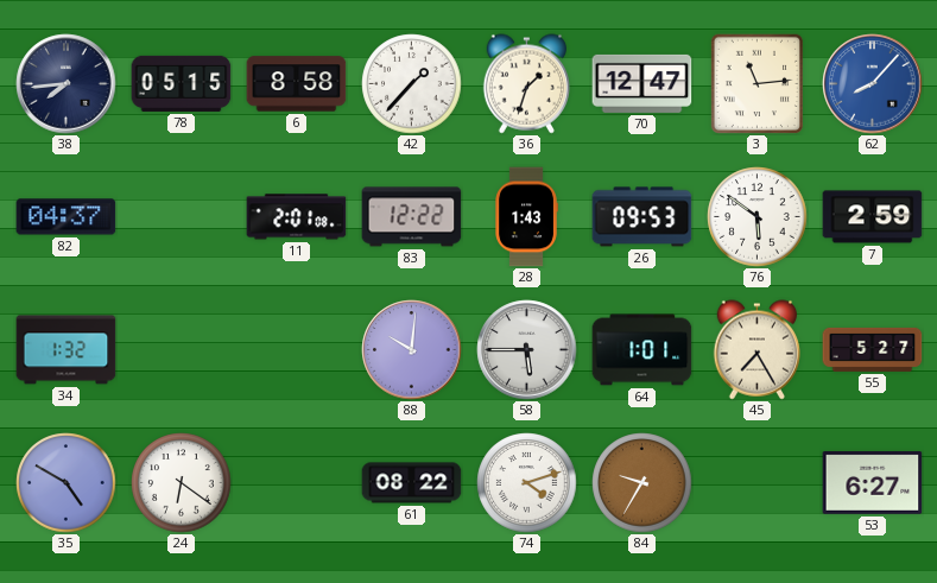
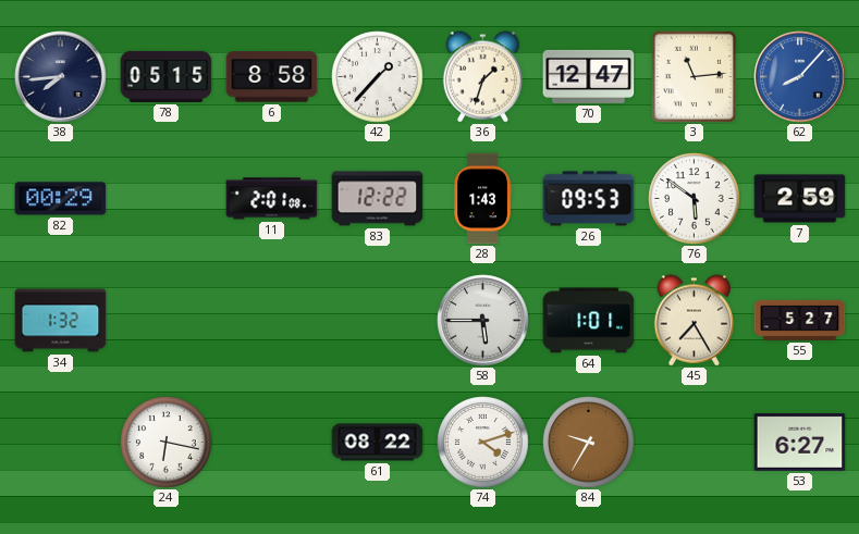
82: 04:37 -> 00:29
88: 10:01 -> none
35: 4:50 -> none
24: 6:21 -> 6:17
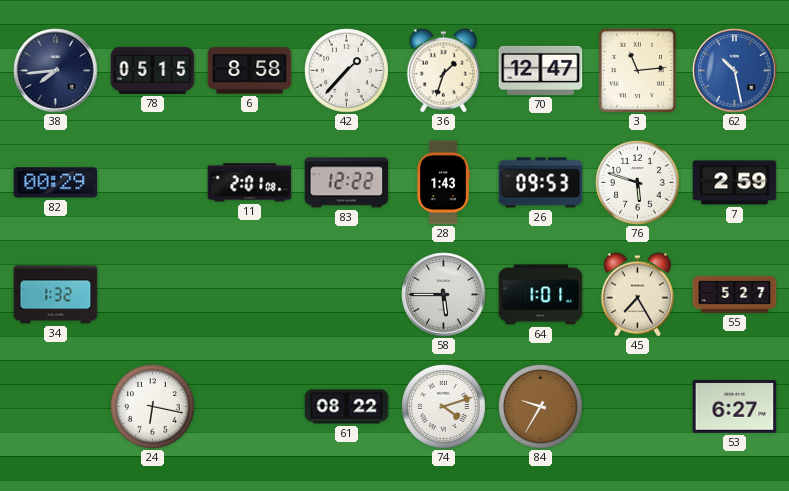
62: 8:07 -> 10:28
76: 5:51 -> 5:48
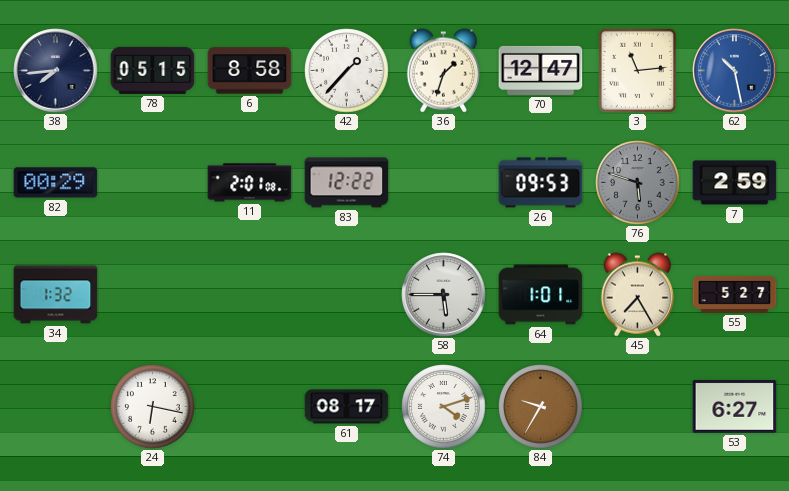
28: 1:43 -> none
76 dial: white -> grey
61: 08:22 -> 08:17
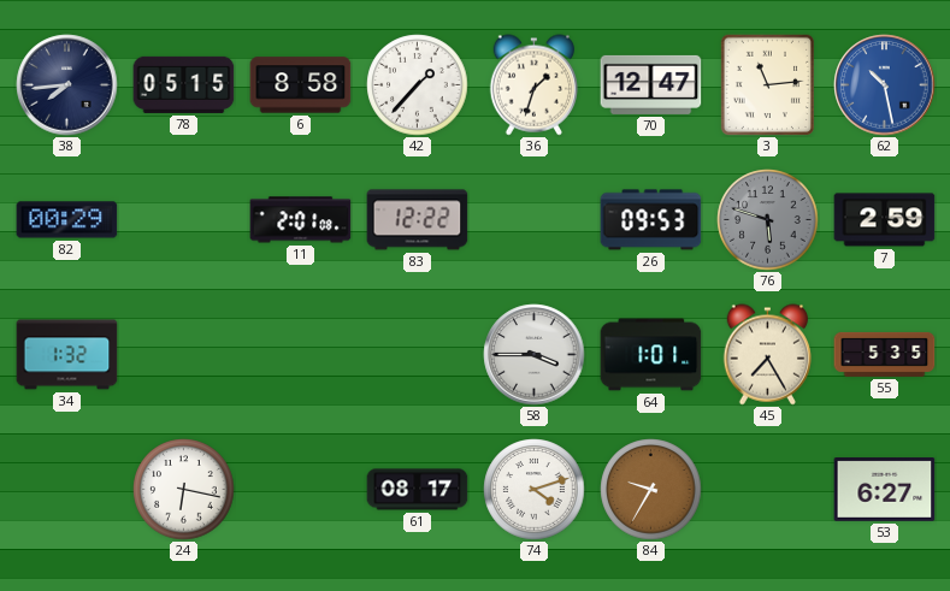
58: 5:45 -> 3:45
55: 5:27 -> 5:35
